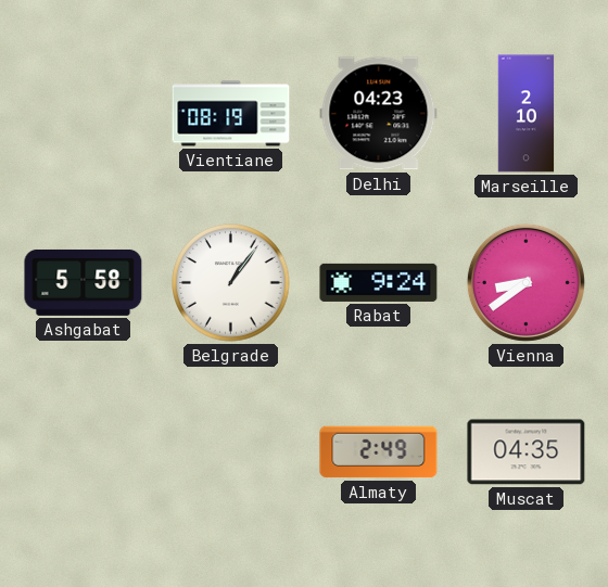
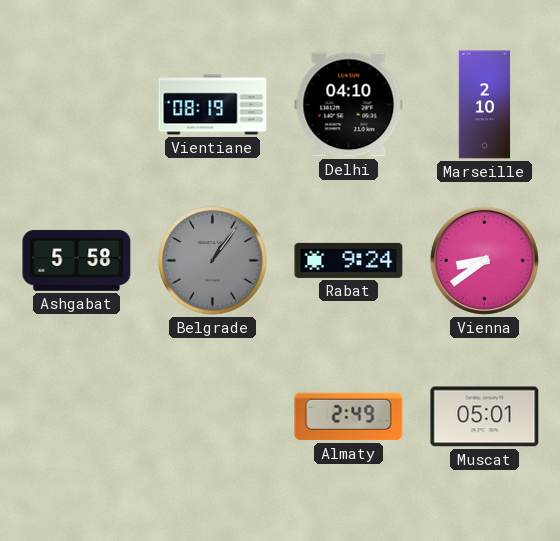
Delhi: 04:23 -> 04:10
Belgrade dial: white -> grey
Muscat: 04:35 -> 05:01
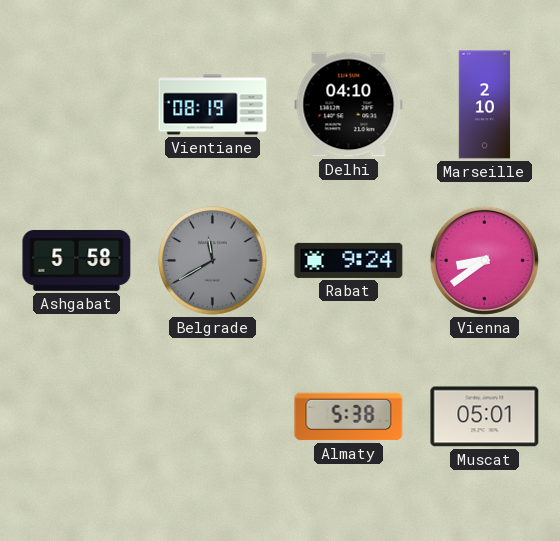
Belgrade: 1:06 -> 11:40
Almaty: 2:49 -> 5:38
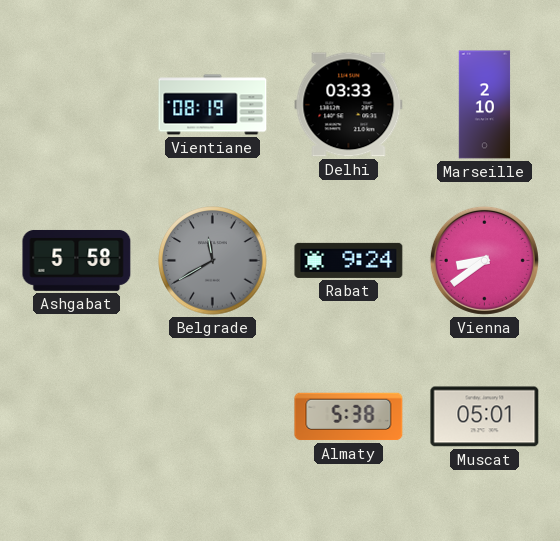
Delhi: 04:10 -> 03:33
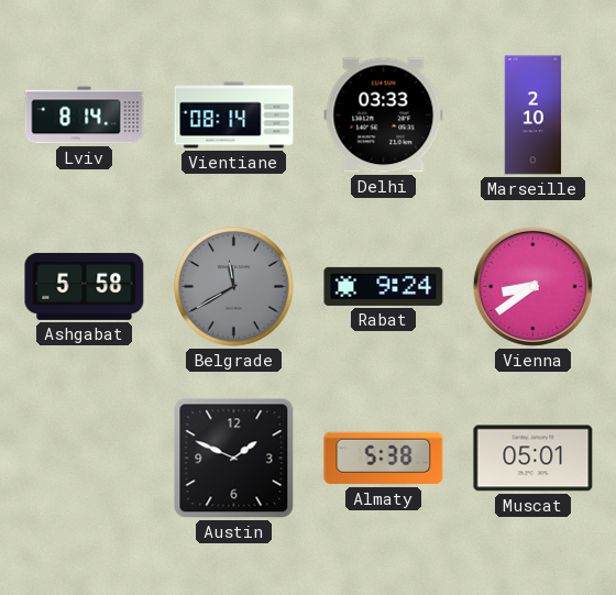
Lviv: none -> 8:14
Vientiane: 08:19 -> 08:14
Austin: none -> 1:49
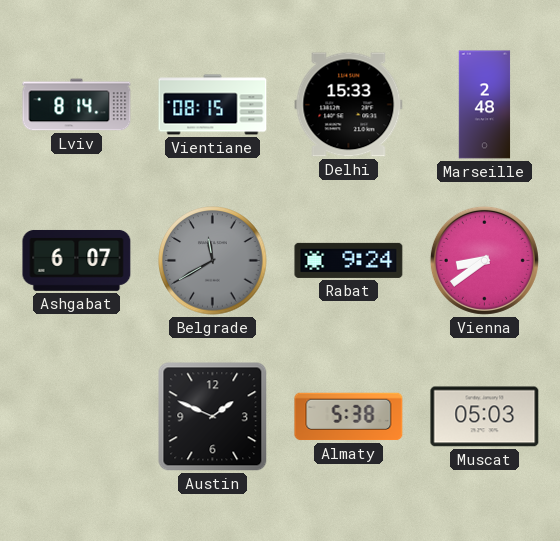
Vientiane: 08:14 -> 08:15
Delhi: 03:33 -> 15:33
Marseille: 2:10 -> 2:48
Ashgabat: 5:58 -> 6:07
Muscat: 05:01 -> 05:03
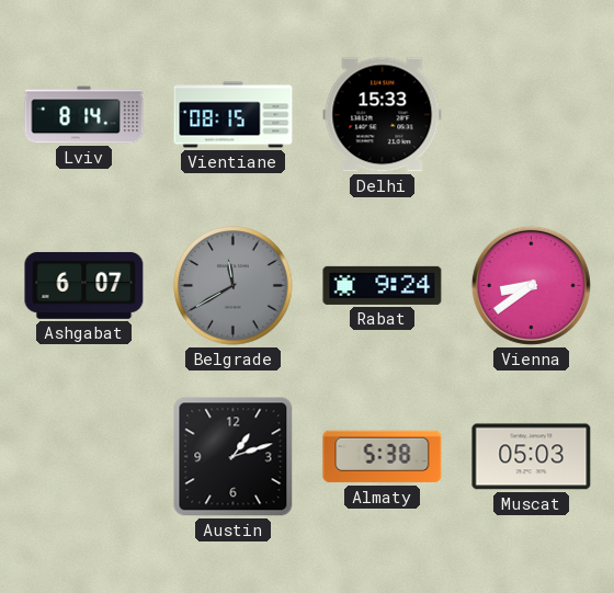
Marseille: 2:48 -> none
Austin: 1:49 -> 1:12
